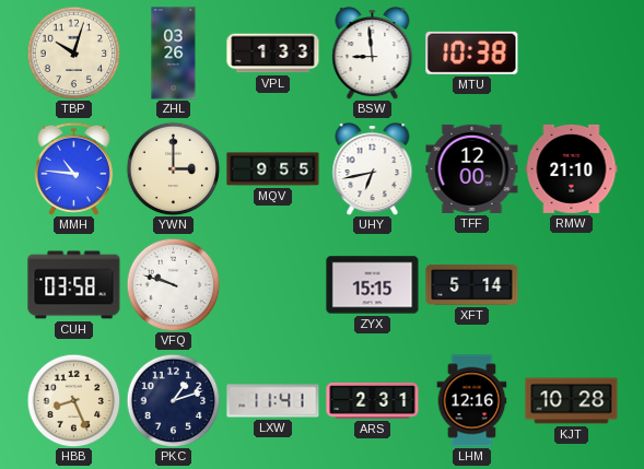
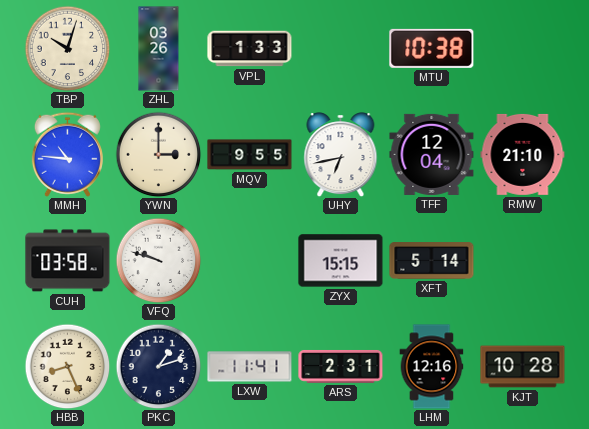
BSW: 8:59 -> none
TFF: 12:00 -> 12:04
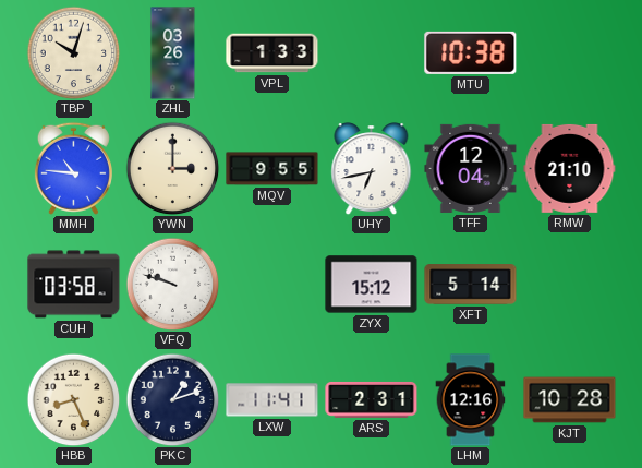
ZYX: 15:15 -> 15:12
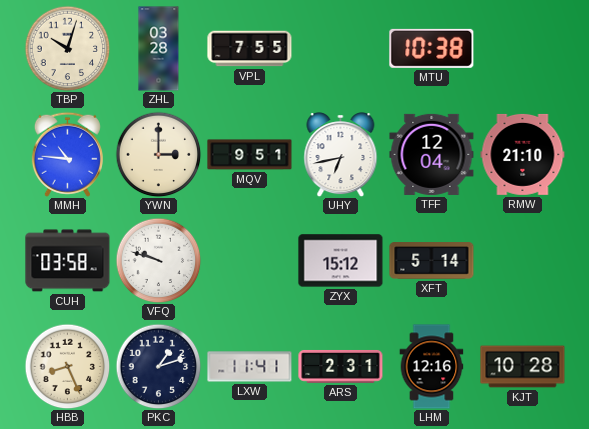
ZHL: 03:26 -> 03:28
VPL: 1:33 -> 7:55
MQV: 9:55 -> 9:51
